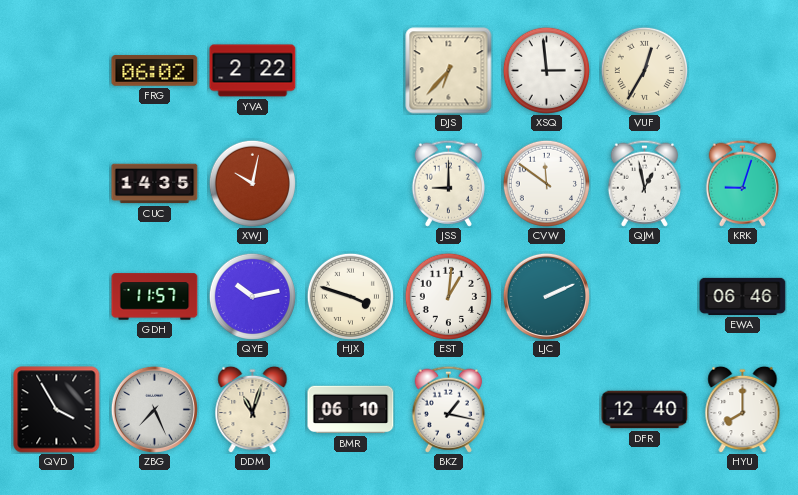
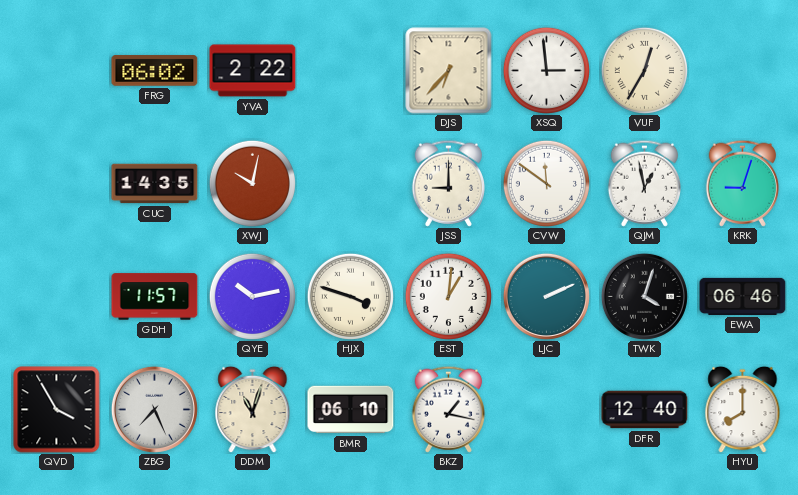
TWK: none -> 4:03
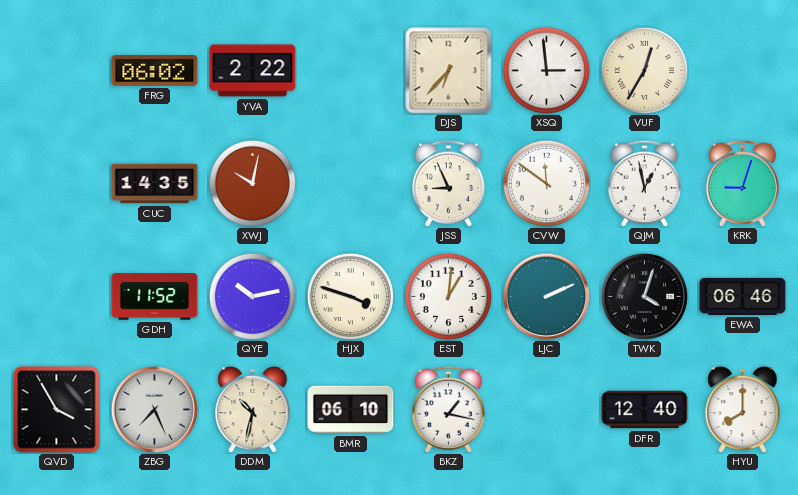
JSS: 9:00 -> 8:56
GDH: 11:57 -> 11:52
DDM: 11:03 -> 10:32
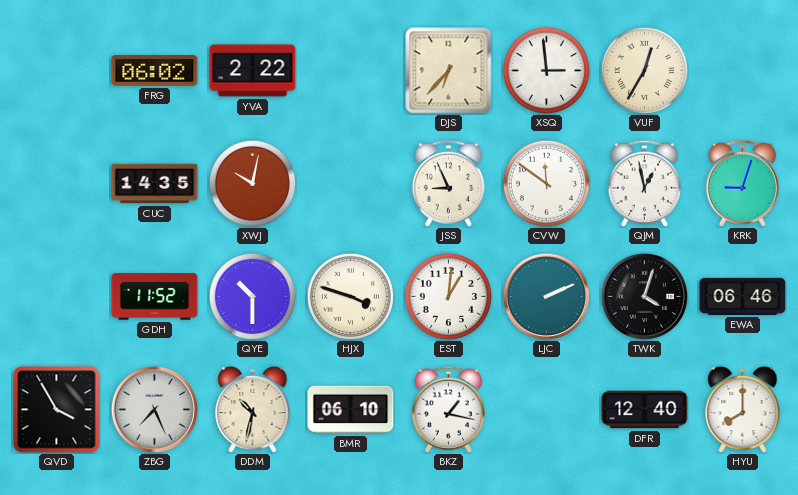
QYE: 10:13 -> 10:30
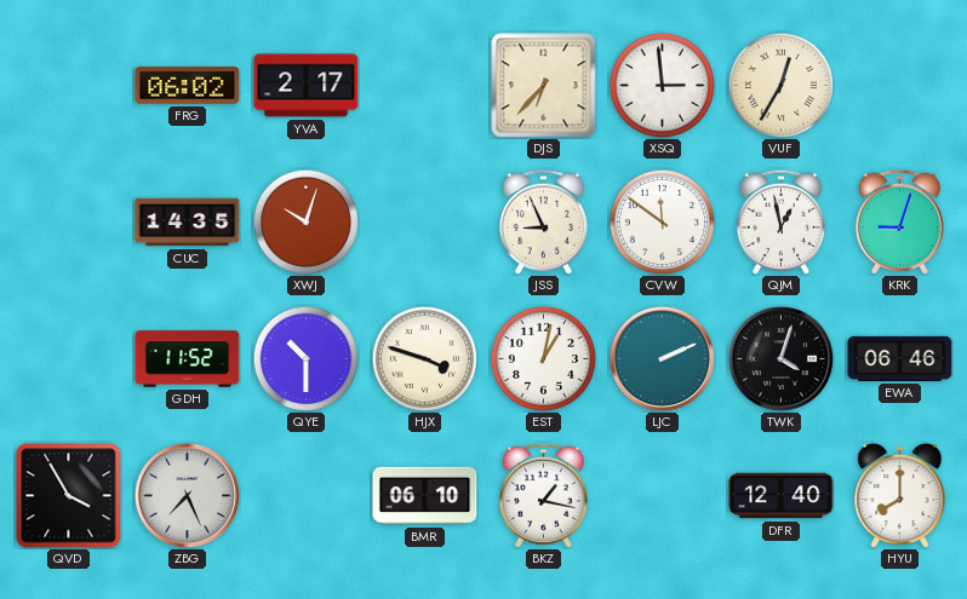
YVA: 2:22 -> 2:17
XWJ: 10:02 -> 10:03
EST: 1:01 -> 1:02
DDM: 10:32 -> none
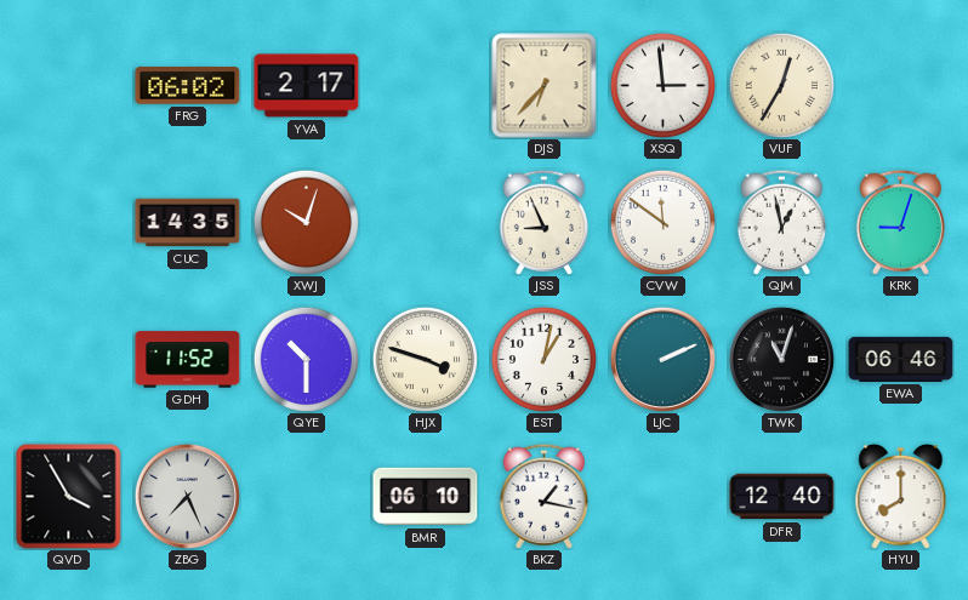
TWK: 4:03 -> 11:03
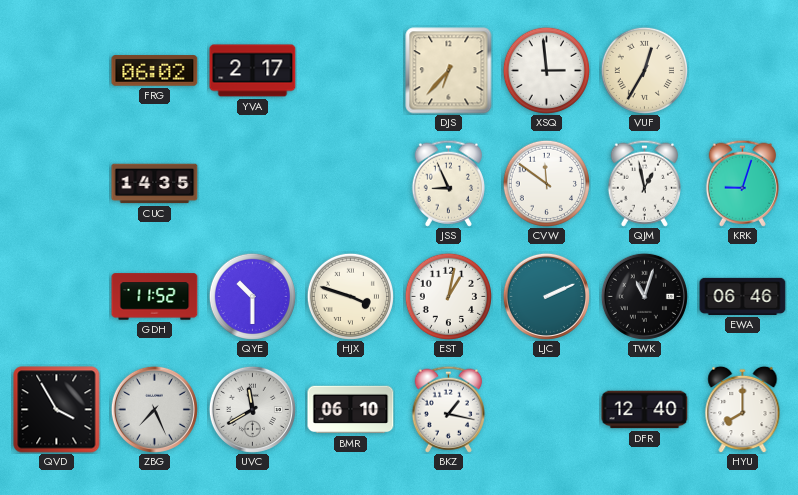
XWJ: 10:03 -> none
UVC: none -> 11:40
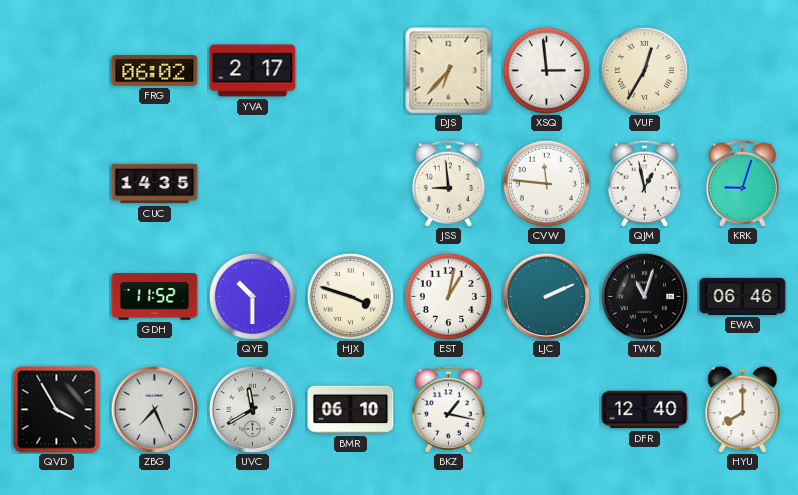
JSS: 8:56 -> 8:59
CVW: 11:51 -> 11:46
